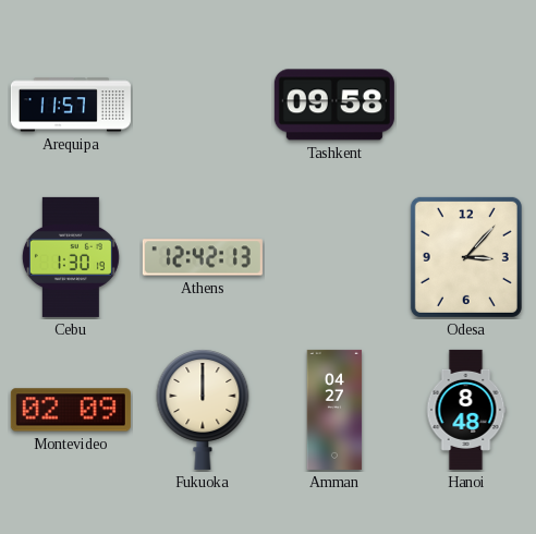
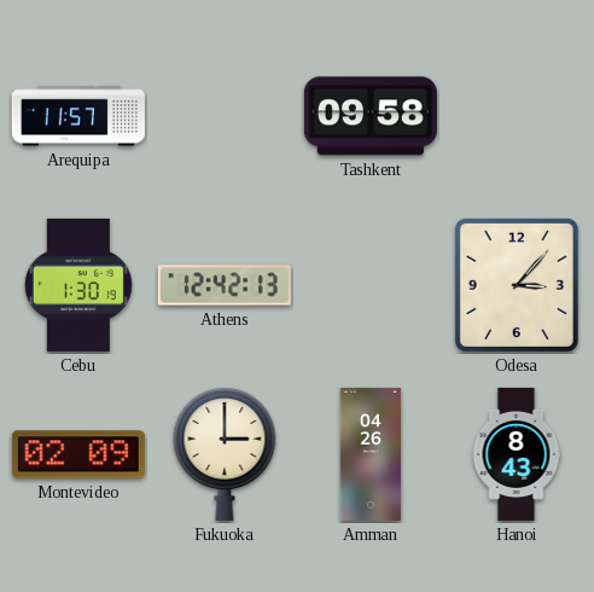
Fukuoka: 12:00 -> 3:00
Amman: 04:27 -> 04:26
Hanoi: 8:48 -> 8:43
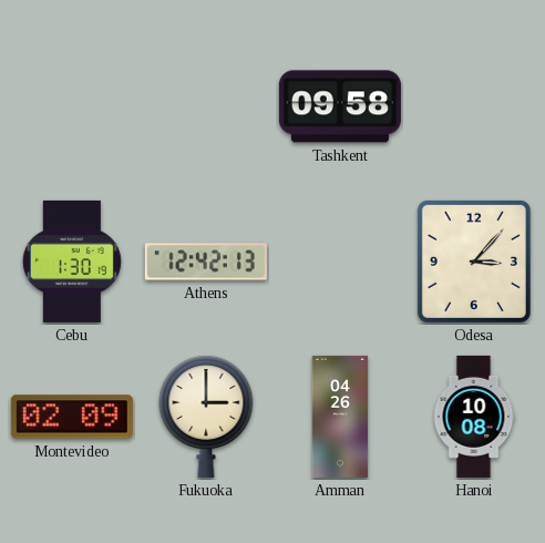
Arequipa: 11:57 -> none
Hanoi: 8:43 -> 10:08
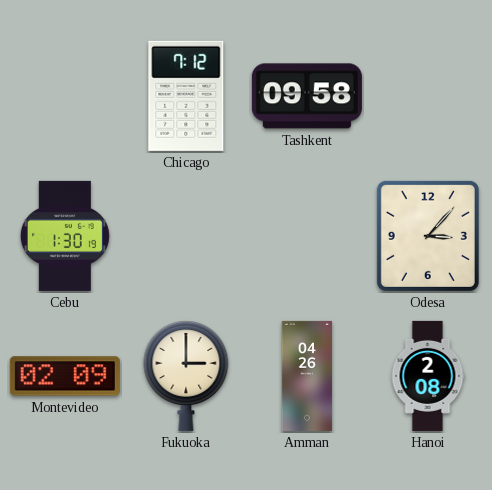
Chicago: none -> 7:12
Athens: 12:42 -> none
Hanoi: 10:08 -> 2:08
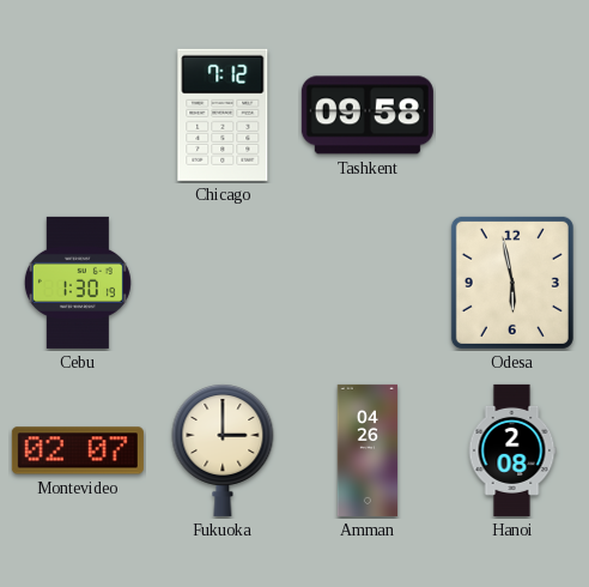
Odesa: 3:07 -> 5:58
Montevideo: 02:09 -> 02:07
